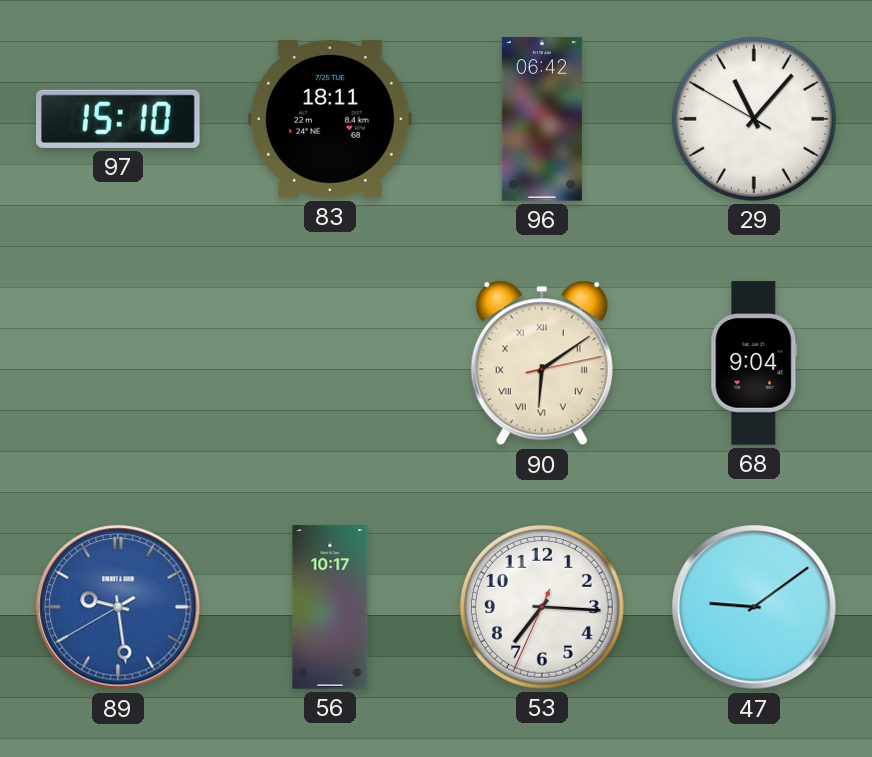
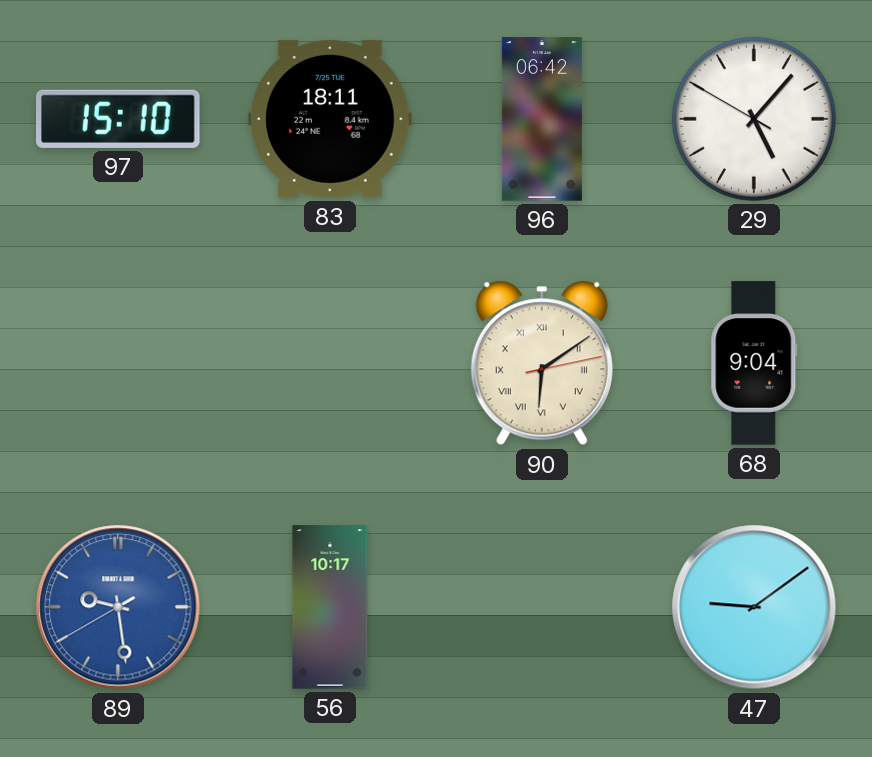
29: 11:06 -> 5:06
53: 7:15 -> none
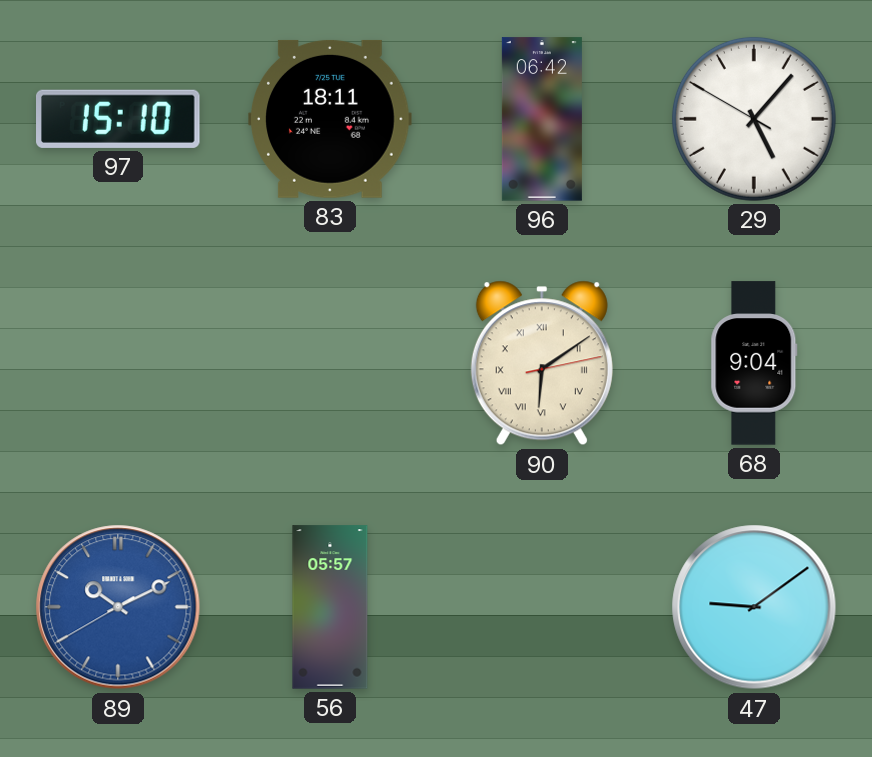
89: 9:28 -> 10:10
56: 10:17 -> 05:57
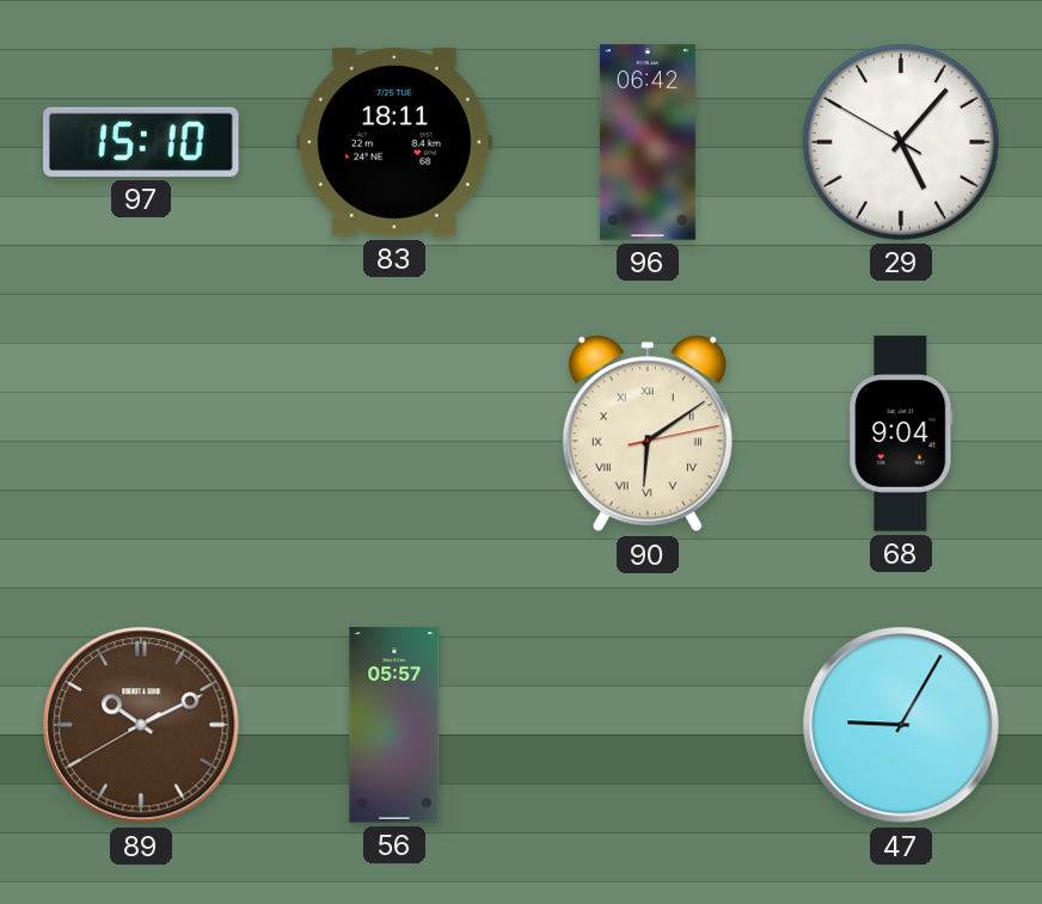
89 dial: blue -> brown
47: 9:09 -> 9:05
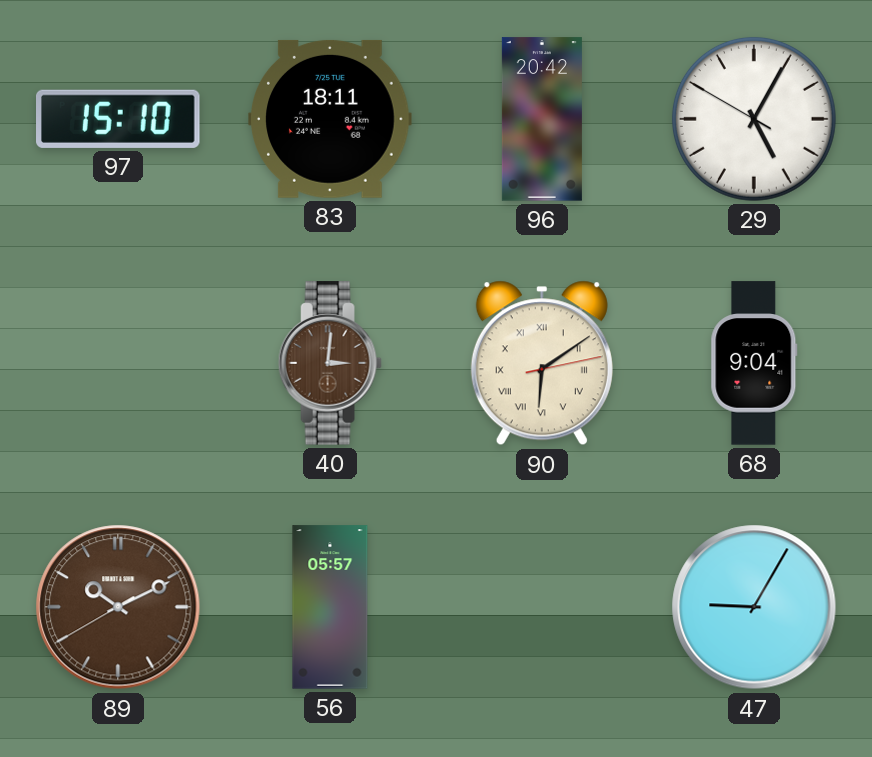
96: 06:42 -> 20:42
29: 5:06 -> 5:04
40: none -> 3:01
